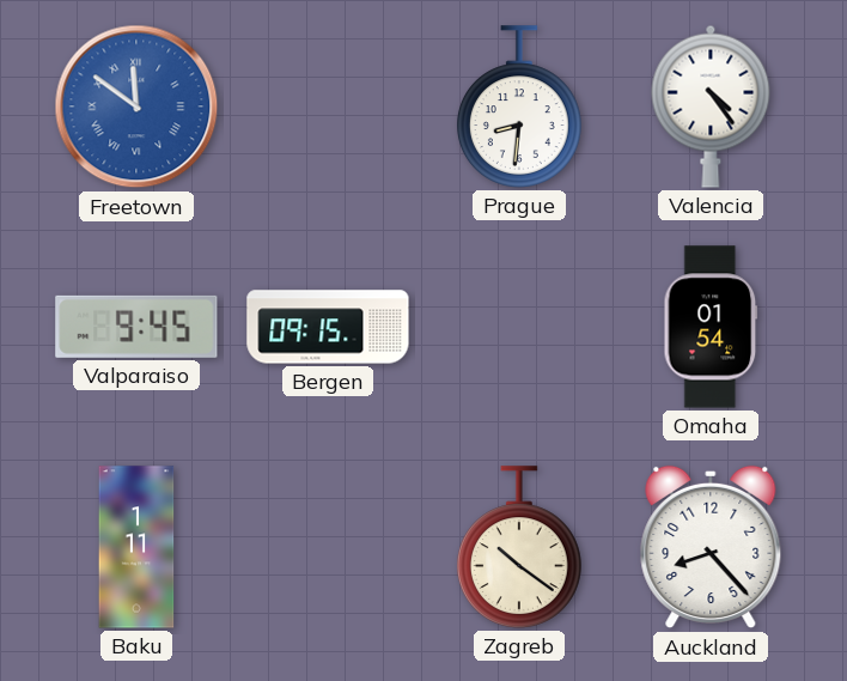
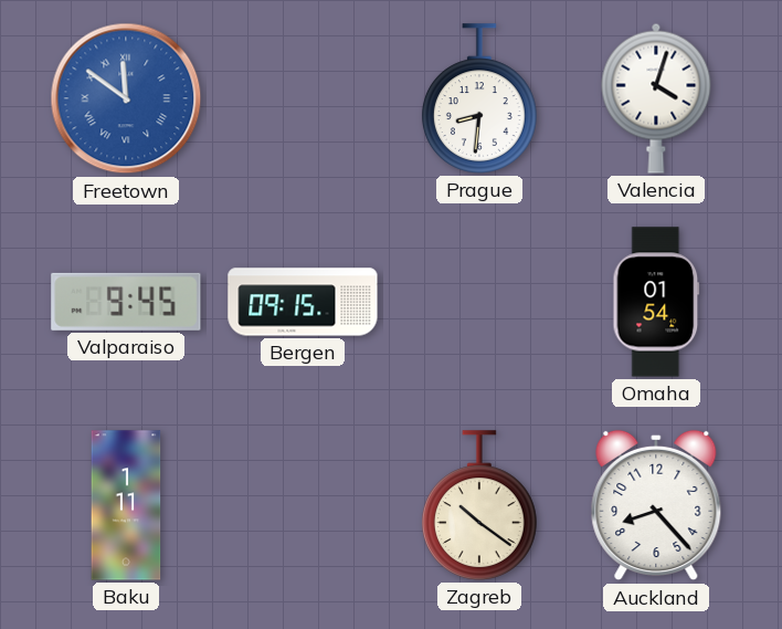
Valencia: 4:24 -> 4:03
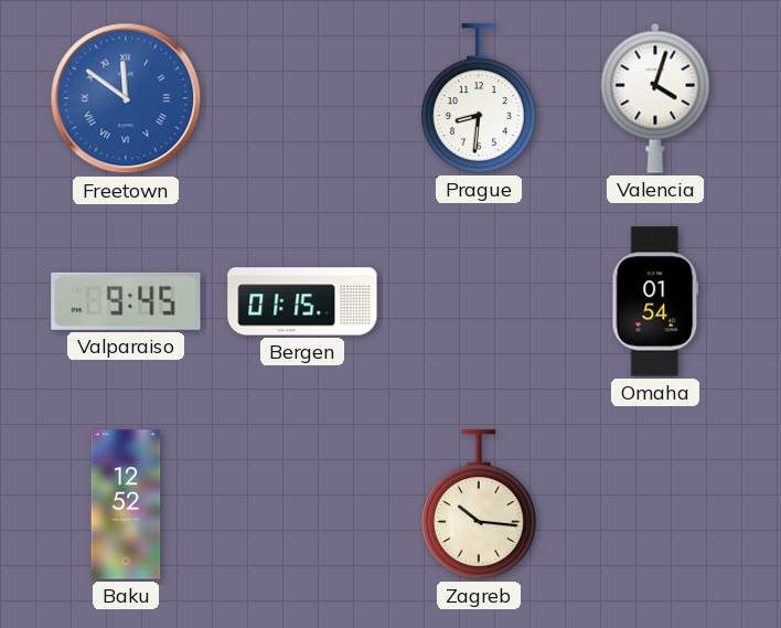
Bergen: 09:15 -> 01:15
Baku: 1:11 -> 12:52
Zagreb: 10:21 -> 10:16
Auckland: 8:23 -> none
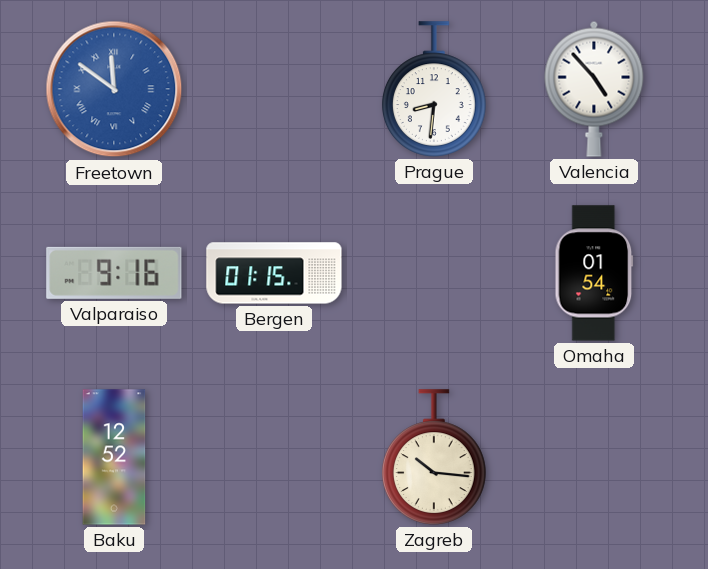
Valencia: 4:03 -> 4:53
Valparaiso: 9:45 -> 9:16
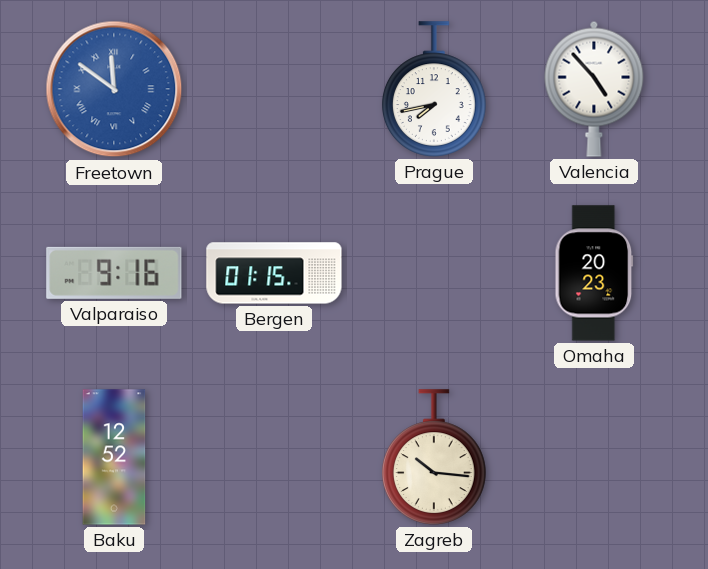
Prague: 8:31 -> 7:43
Omaha: 01:54 -> 20:23
